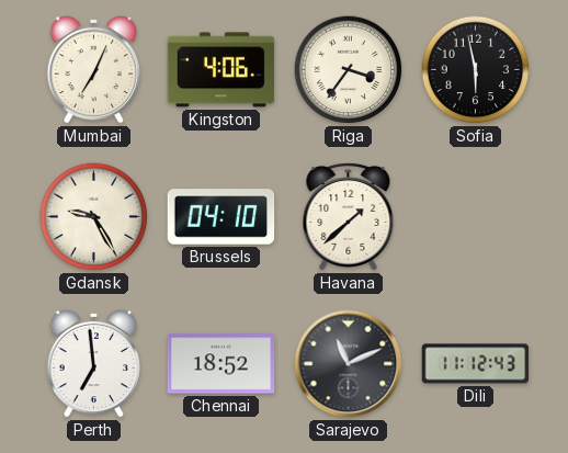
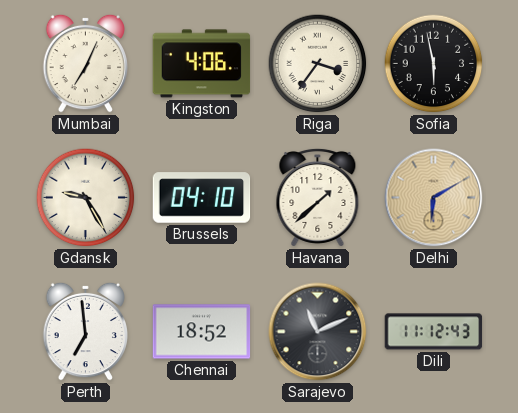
Delhi: none -> 6:10
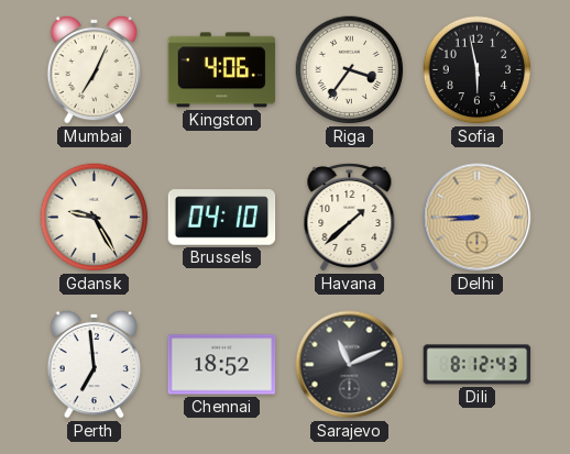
Delhi: 6:10 -> 8:45
Dili: 11:12 -> 8:12
